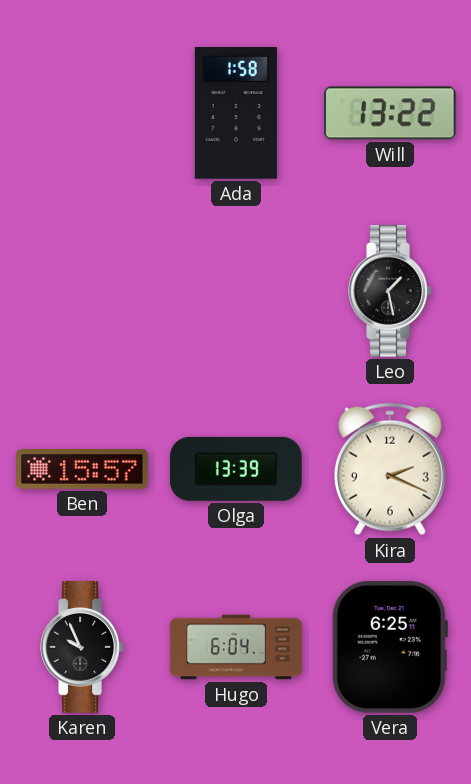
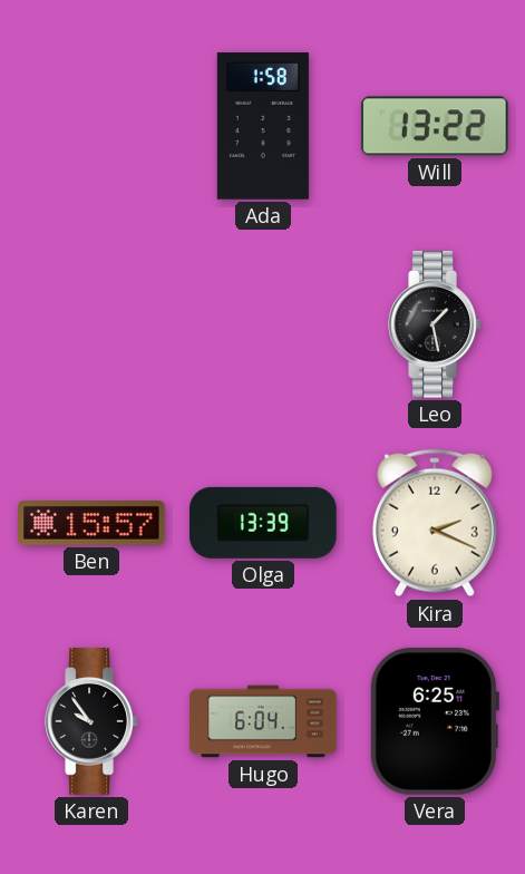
Karen: 9:56 -> 9:54
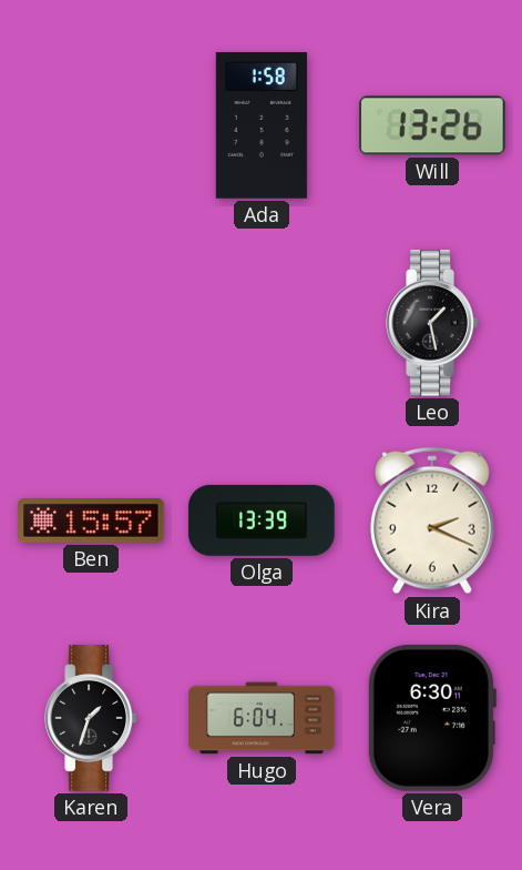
Will: 13:22 -> 13:26
Karen: 9:54 -> 1:33
Vera: 6:25 -> 6:30
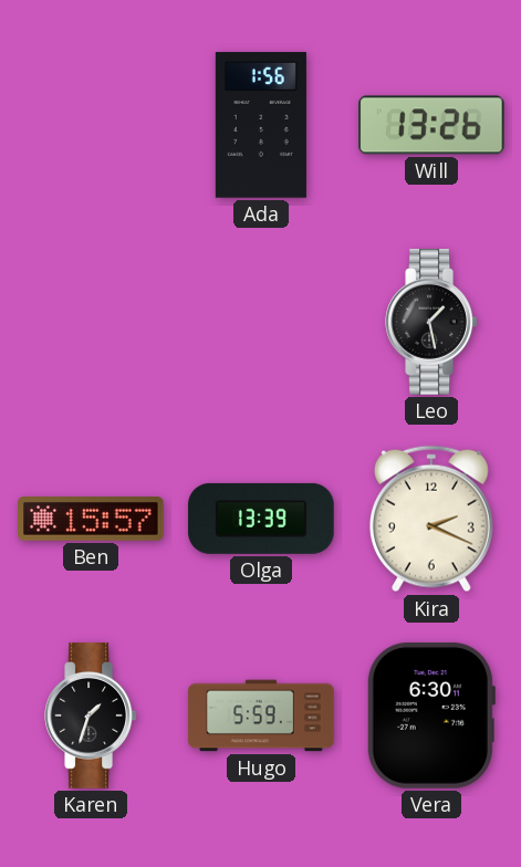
Ada: 1:58 -> 1:56
Hugo: 6:04 -> 5:59
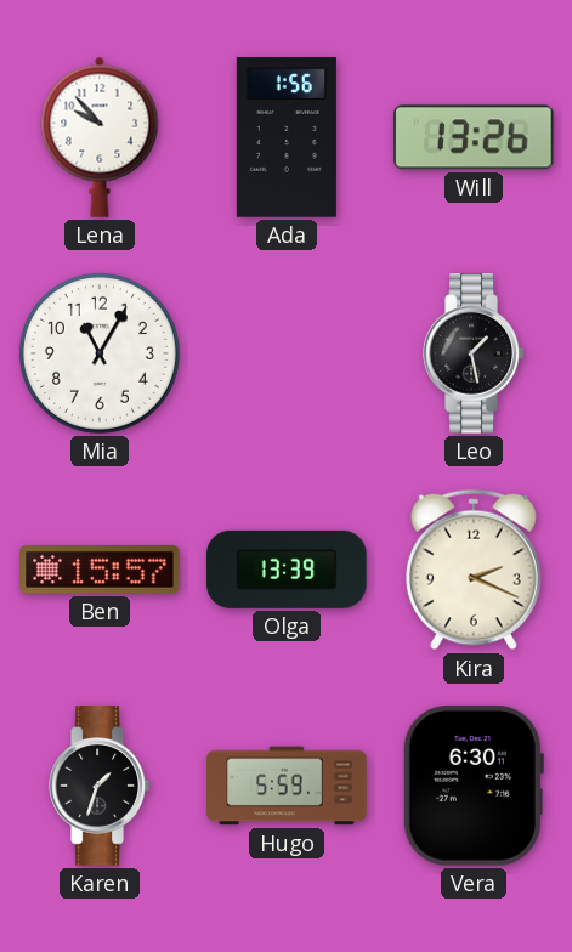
Lena: none -> 9:53
Mia: none -> 11:05
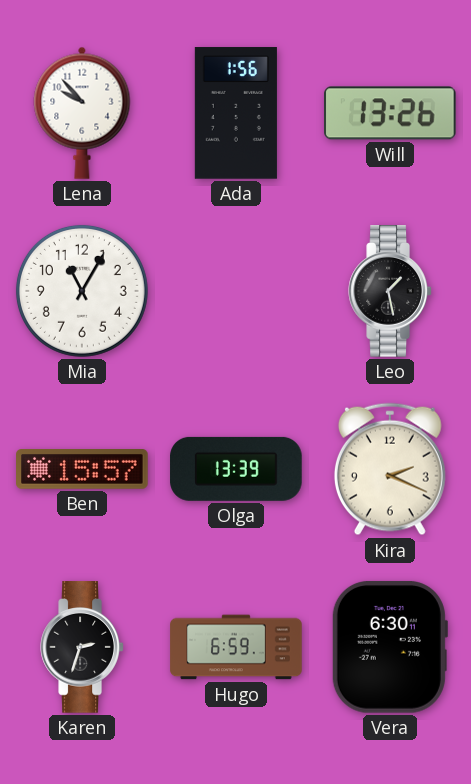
Karen: 1:33 -> 2:33
Hugo: 5:59 -> 6:59
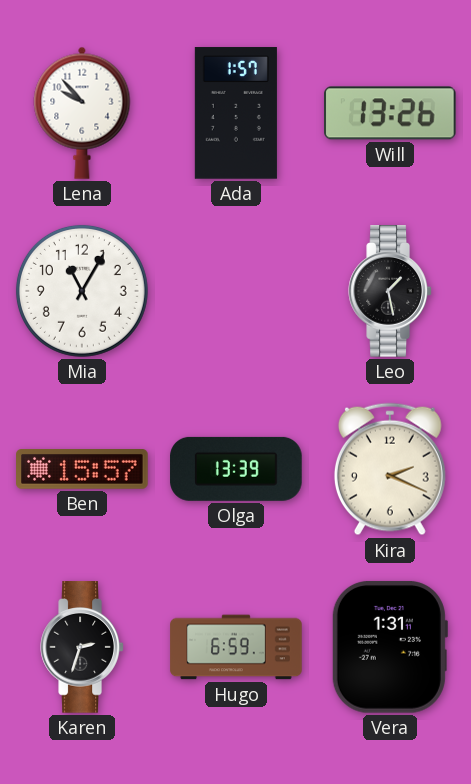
Ada: 1:56 -> 1:57
Vera: 6:30 -> 1:31
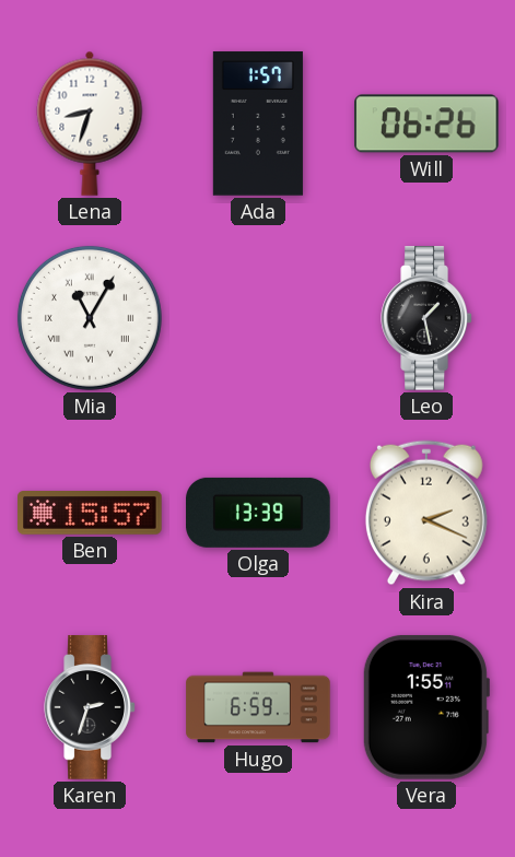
Lena: 9:53 -> 8:33
Will: 13:26 -> 06:26
Mia numerals: Arabic -> Roman
Vera: 1:31 -> 1:55
